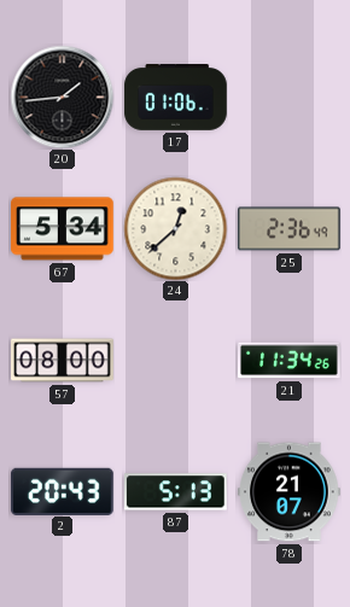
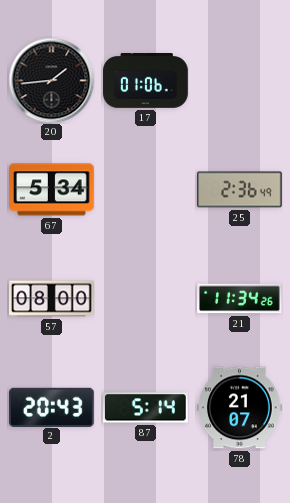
24: 12:38 -> none
87: 5:13 -> 5:14
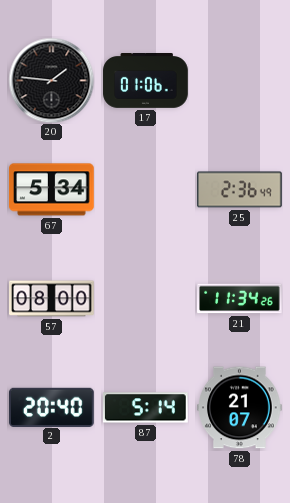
20: 1:44 -> 1:46
2: 20:43 -> 20:40
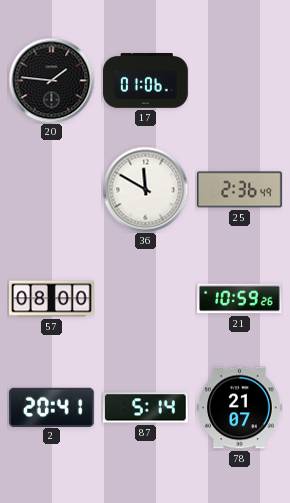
67: 5:34 -> none
36: none -> 11:50
21: 11:34 -> 10:59
2: 20:40 -> 20:41
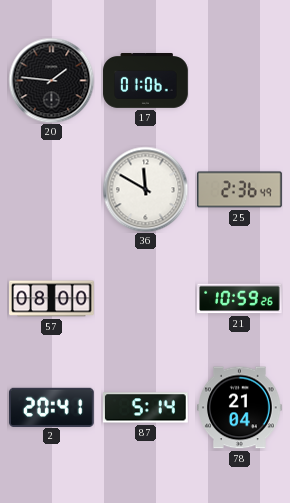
78: 21:07 -> 21:04
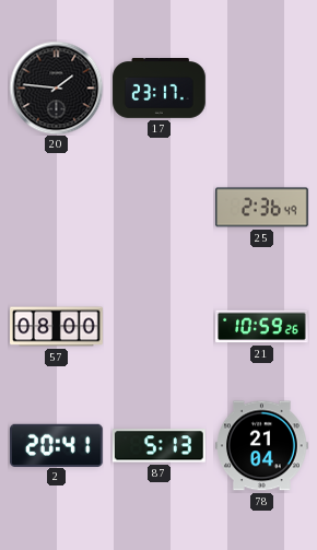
17: 01:06 -> 23:17
36: 11:50 -> none
87: 5:14 -> 5:13
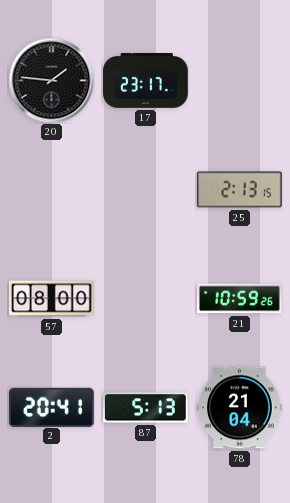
25: 2:36 -> 2:13
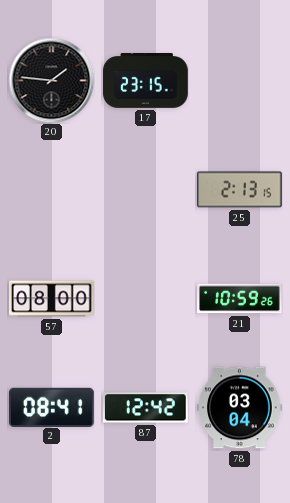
17: 23:17 -> 23:15
2: 20:41 -> 08:41
87: 5:13 -> 12:42
78: 21:04 -> 03:04
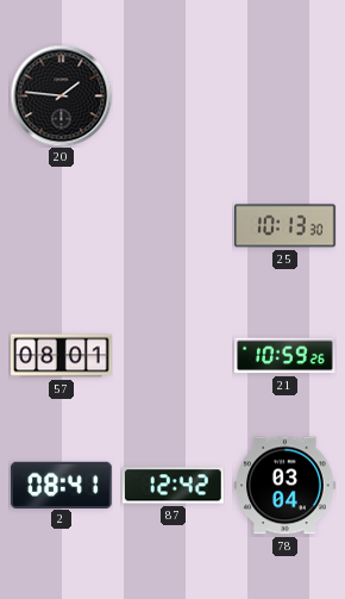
17: 23:15 -> none
25: 2:13 -> 10:13
57: 08:00 -> 08:01
